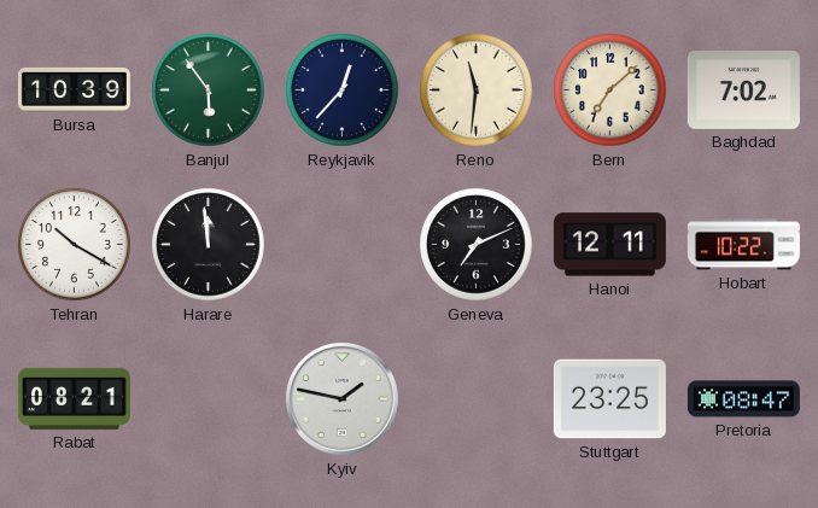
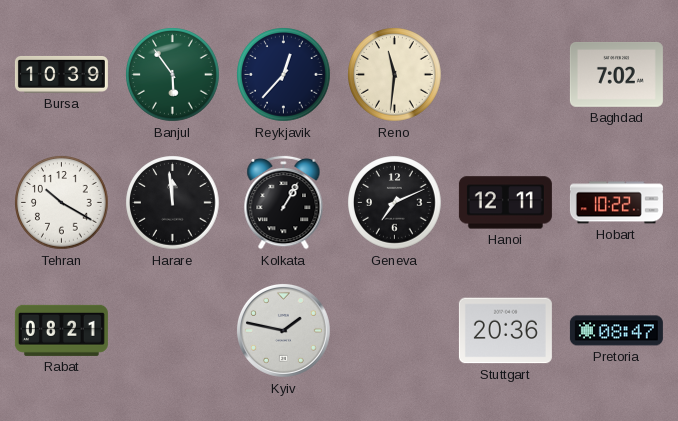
Bern: 7:08 -> none
Kolkata: none -> 1:05
Stuttgart: 23:25 -> 20:36
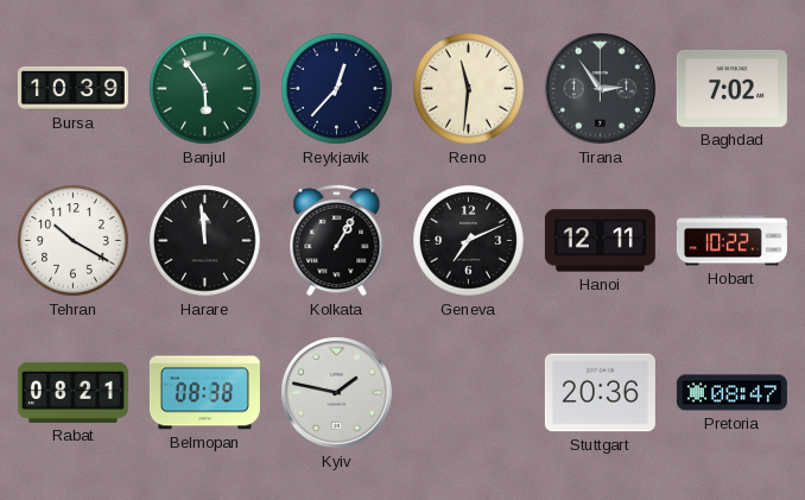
Tirana: none -> 2:54
Belmopan: none -> 08:38
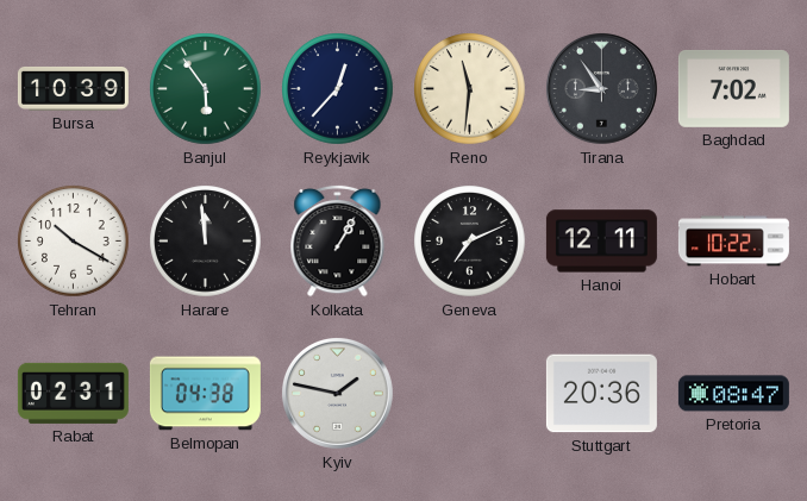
Tirana: 2:54 -> 8:54
Rabat: 08:21 -> 02:31
Belmopan: 08:38 -> 04:38
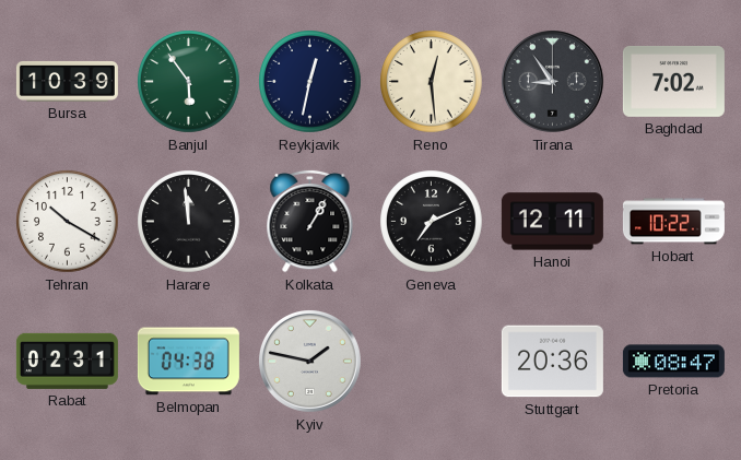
Reykjavik: 12:37 -> 12:32
Reno: 11:31 -> 12:29
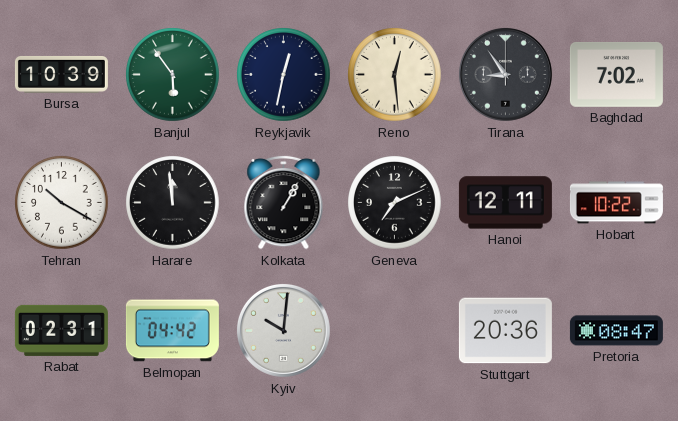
Belmopan: 04:38 -> 04:42
Kyiv: 1:47 -> 10:01
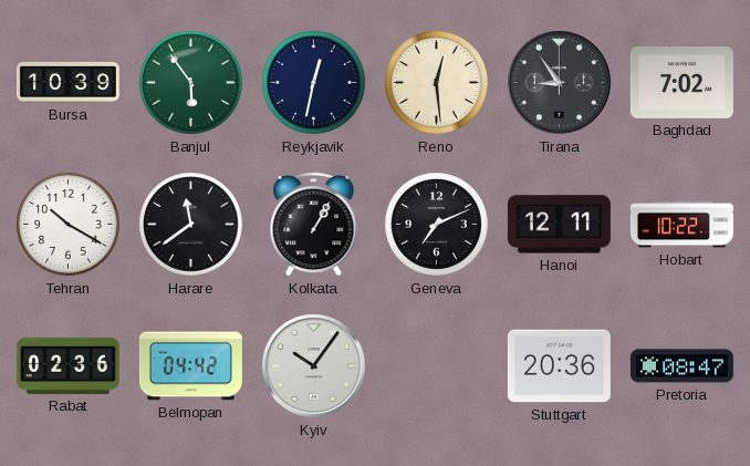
Harare: 11:59 -> 11:39
Rabat: 02:31 -> 02:36
Kyiv: 10:01 -> 10:06
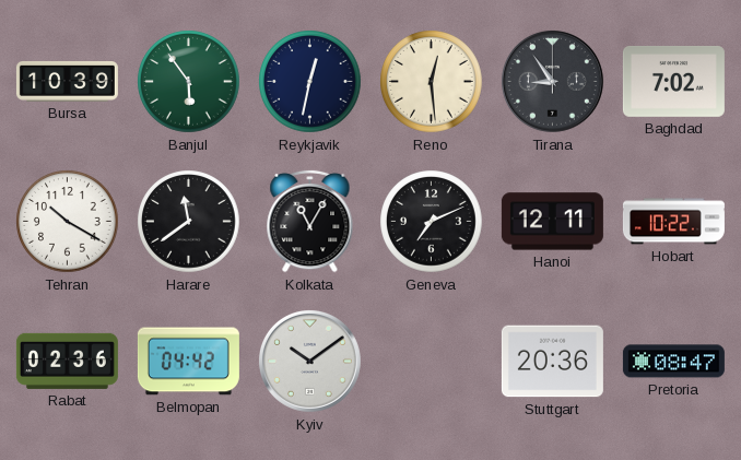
Kolkata: 1:05 -> 11:05
Kyiv: 10:06 -> 10:09
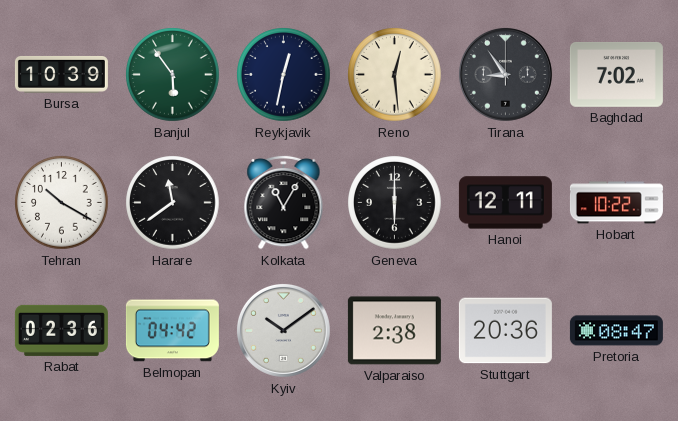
Geneva: 7:11 -> 6:00
Valparaiso: none -> 2:38
